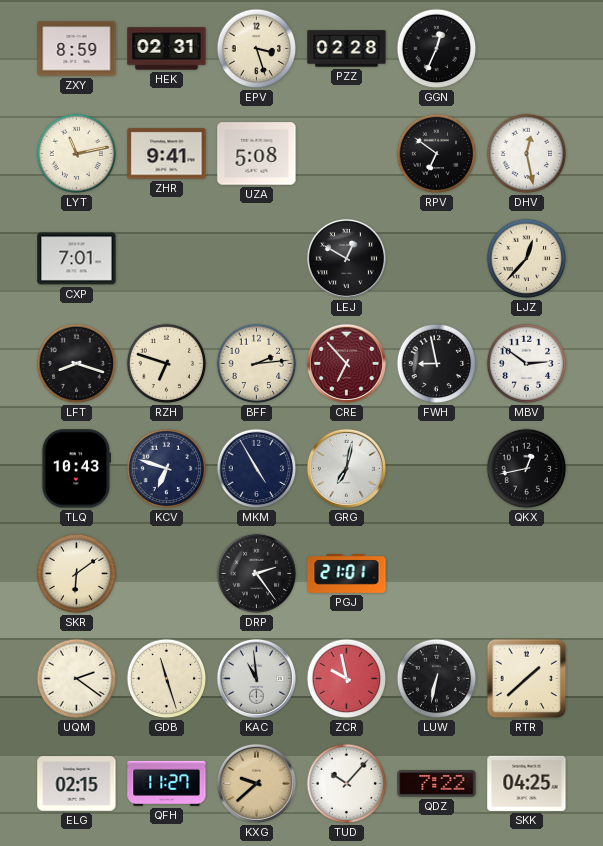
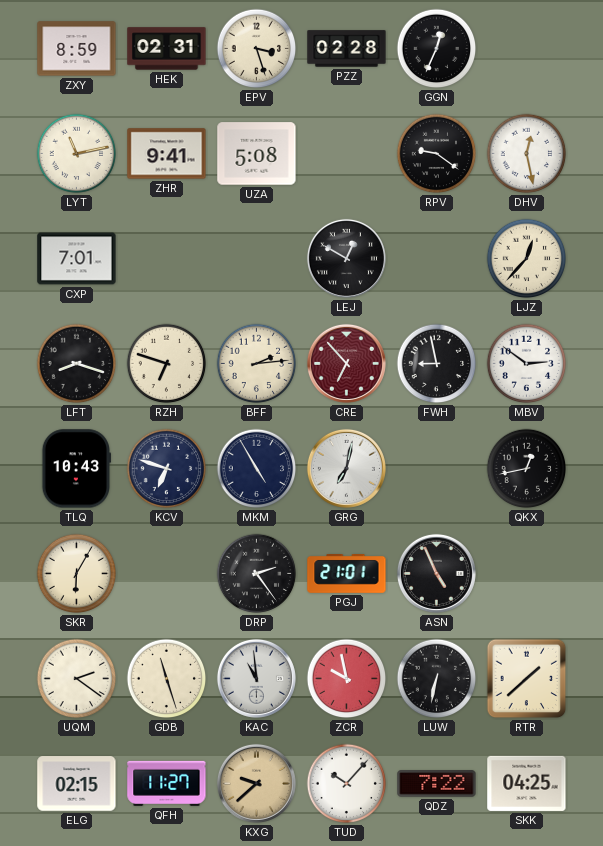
RPV: 6:51 -> 9:21
SKR: 6:09 -> 6:05
ASN: none -> 4:56
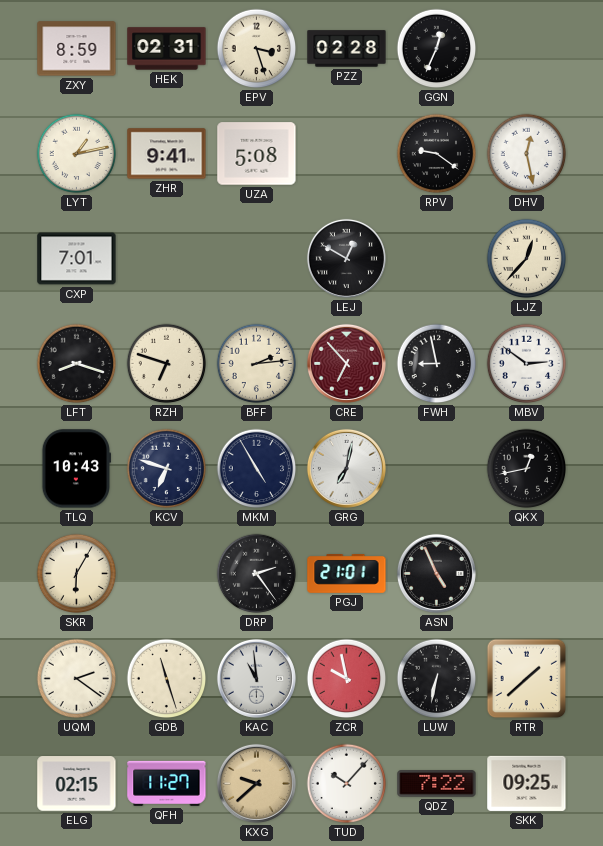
LYT: 11:13 -> 1:13
SKK: 04:25 -> 09:25
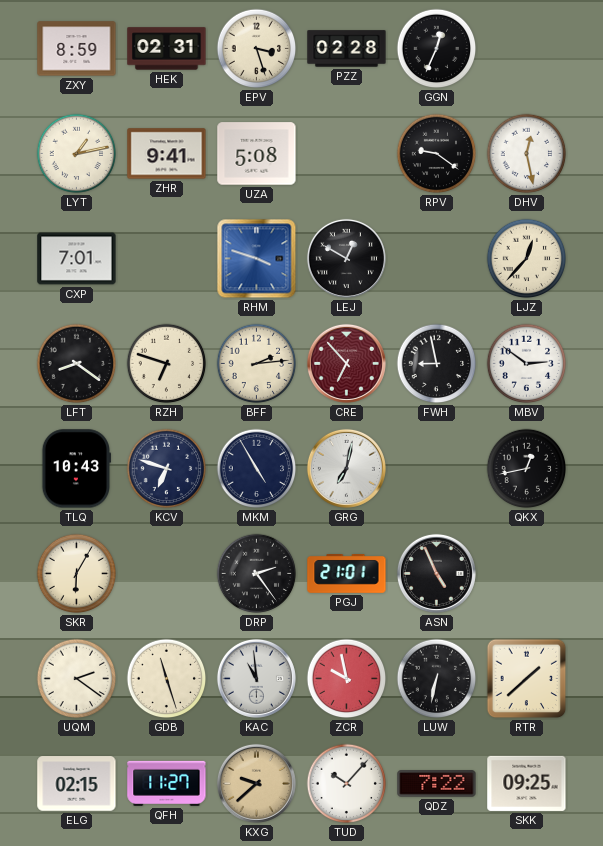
RHM: none -> 3:48
LFT: 8:18 -> 8:21
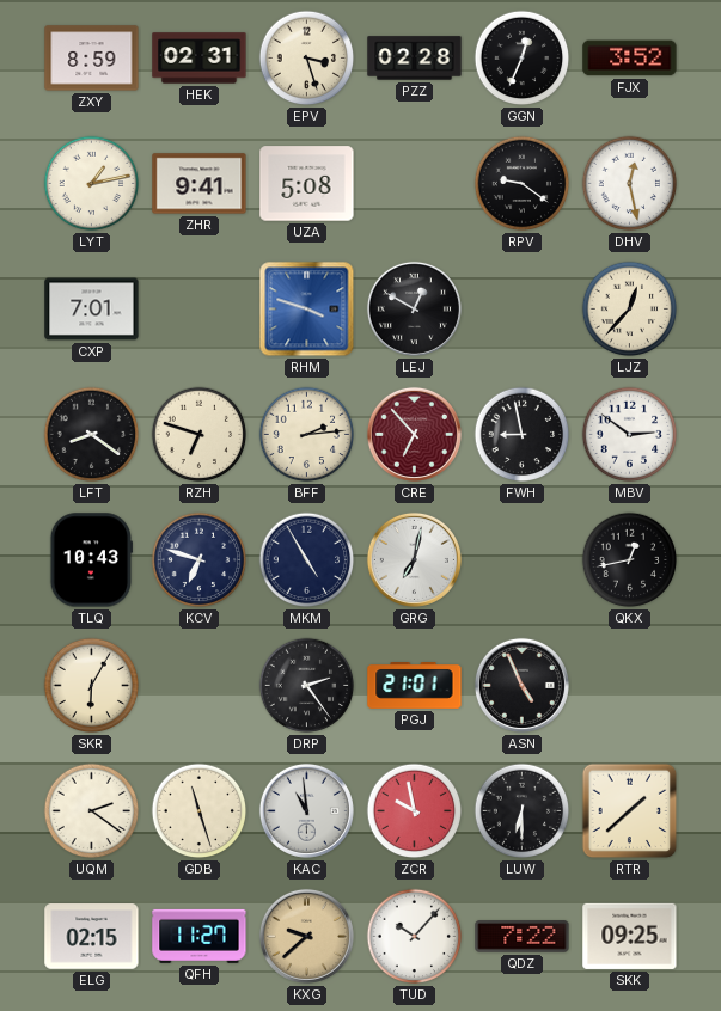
FJX: none -> 3:52
LUW: 6:32 -> 6:30
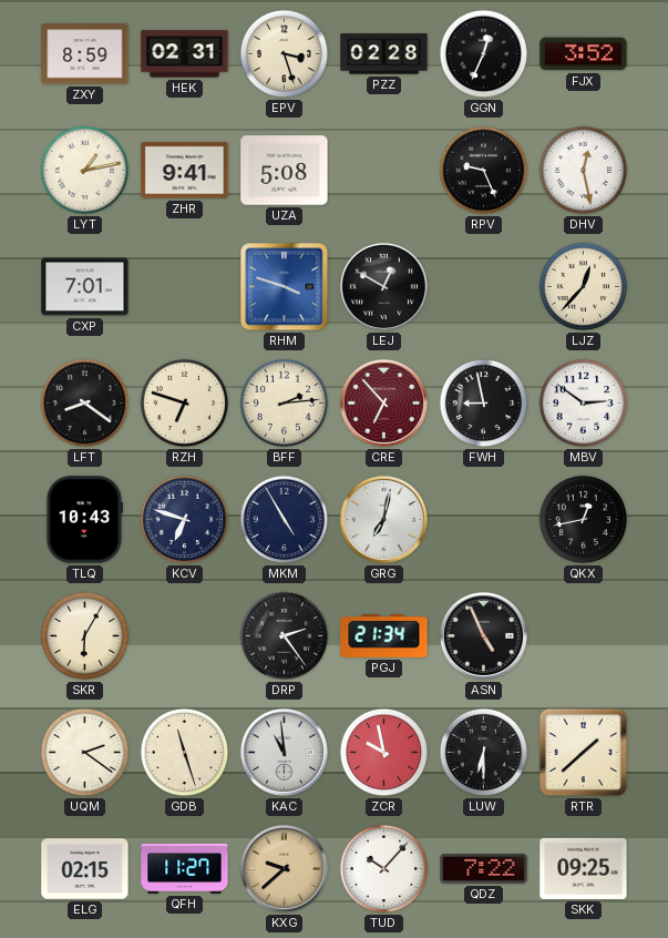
RPV: 9:21 -> 9:26
PGJ: 21:01 -> 21:34
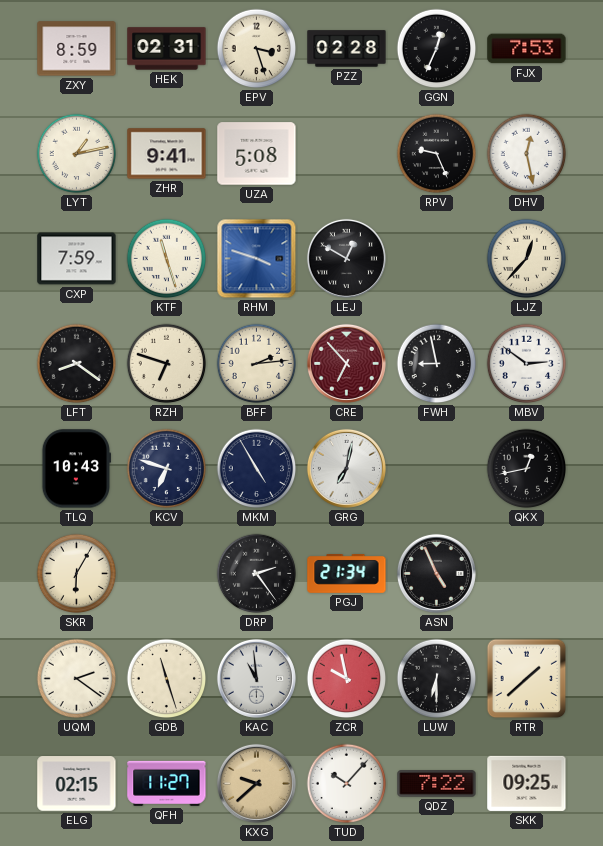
FJX: 3:52 -> 7:53
CXP: 7:01 -> 7:59
KTF: none -> 11:27
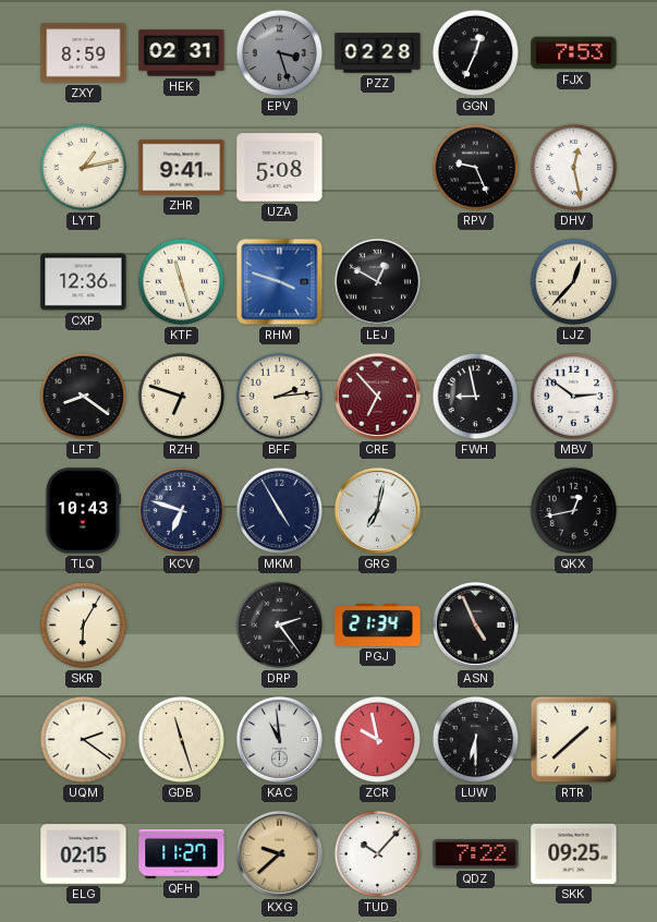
EPV dial: cream -> grey
CXP: 7:59 -> 12:36
